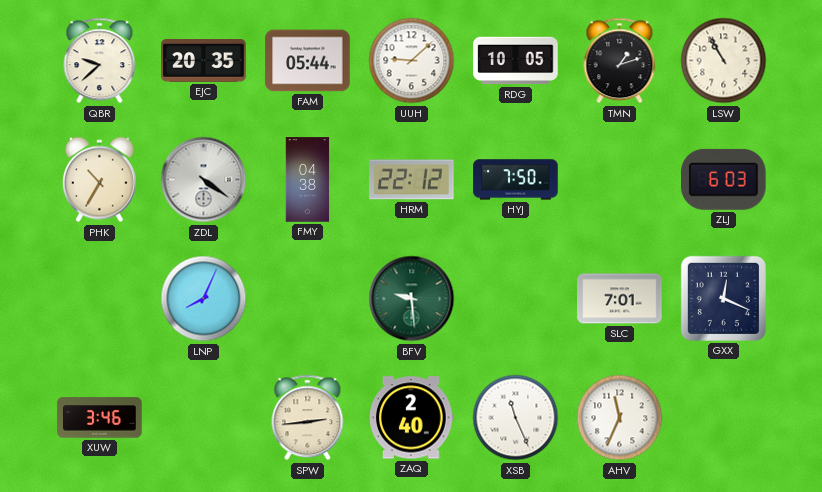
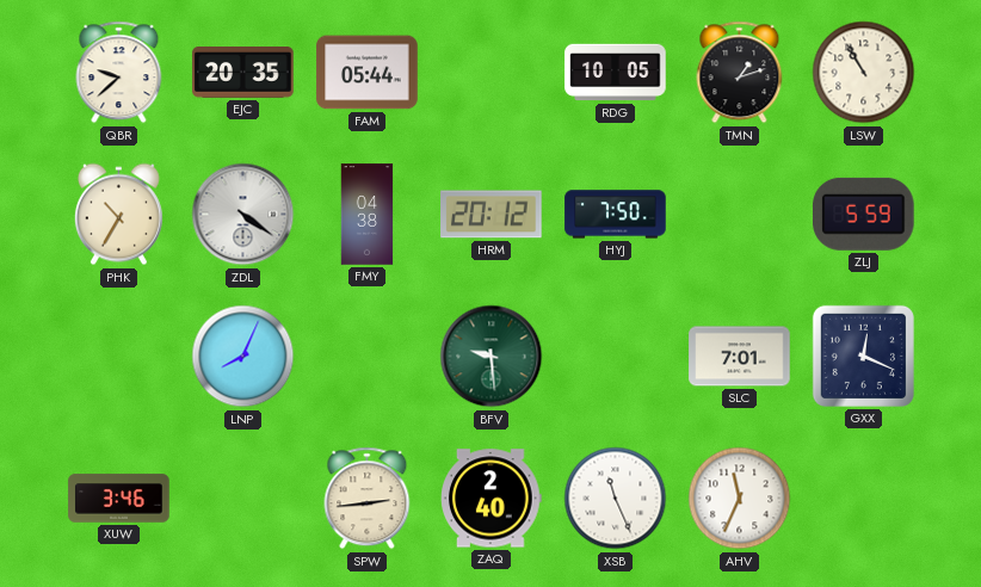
UUH: 9:08 -> none
HRM: 22:12 -> 20:12
ZLJ: 6:03 -> 5:59
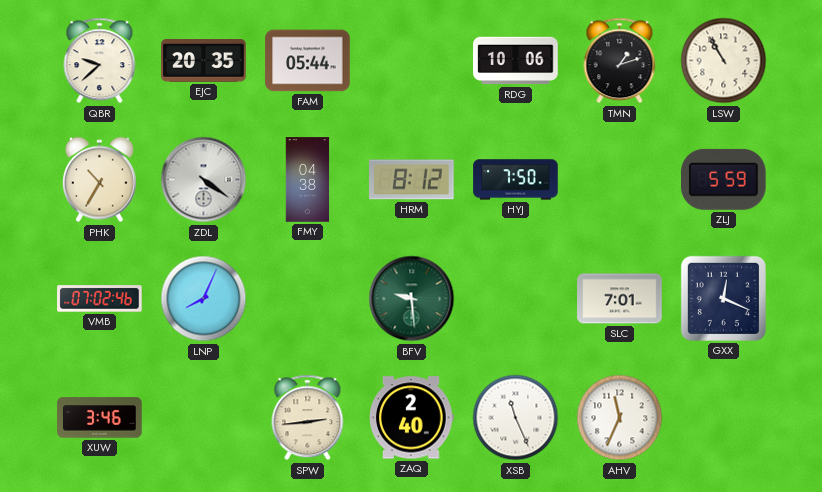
RDG: 10:05 -> 10:06
HRM: 20:12 -> 8:12
VMB: none -> 07:02
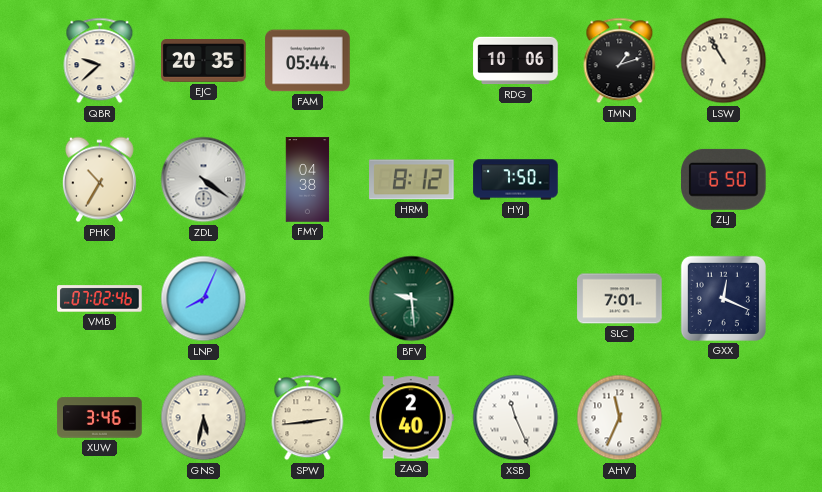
ZLJ: 5:59 -> 6:50
GNS: none -> 5:32
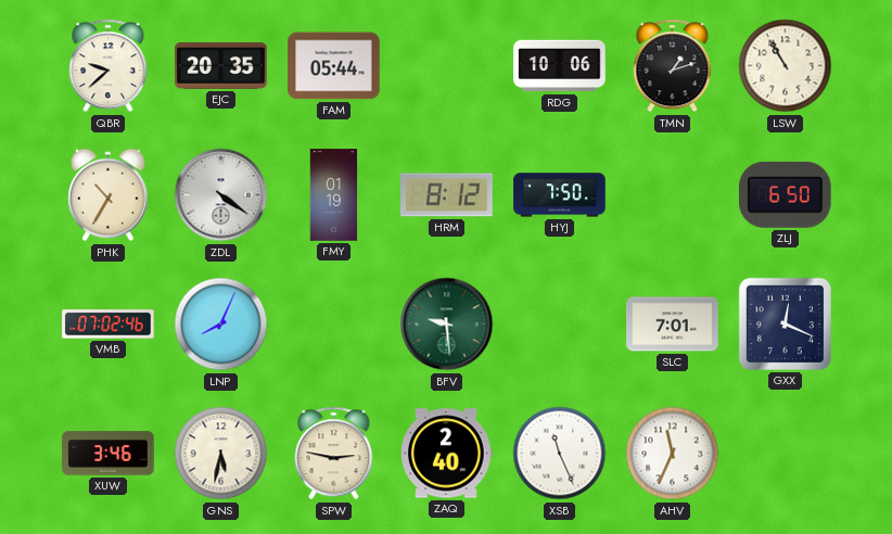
FMY: 04:38 -> 01:19
SPW: 2:44 -> 2:47
